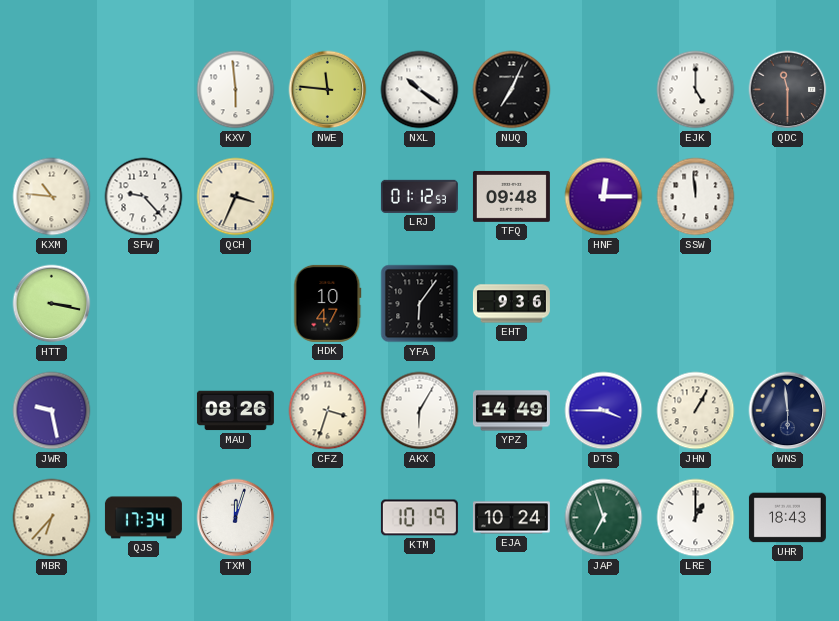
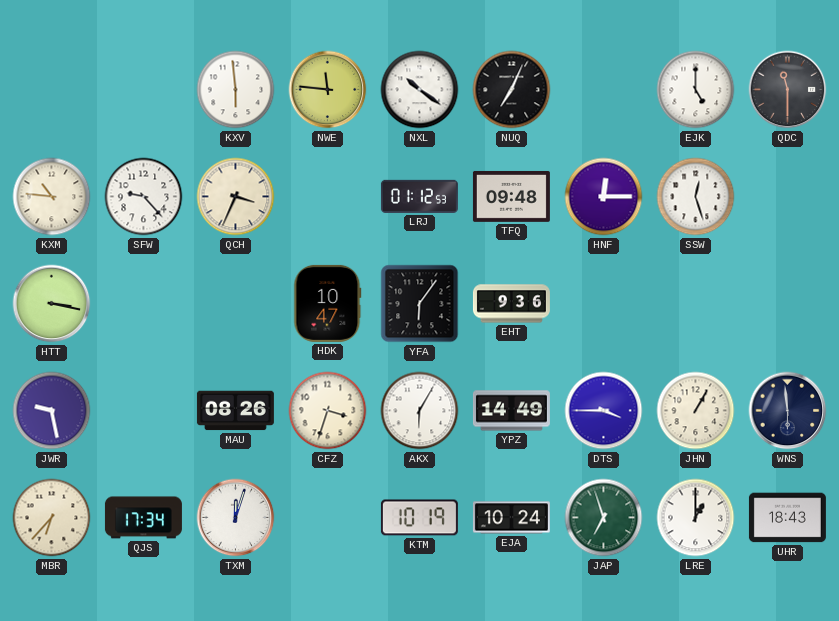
SSW: 11:59 -> 12:27
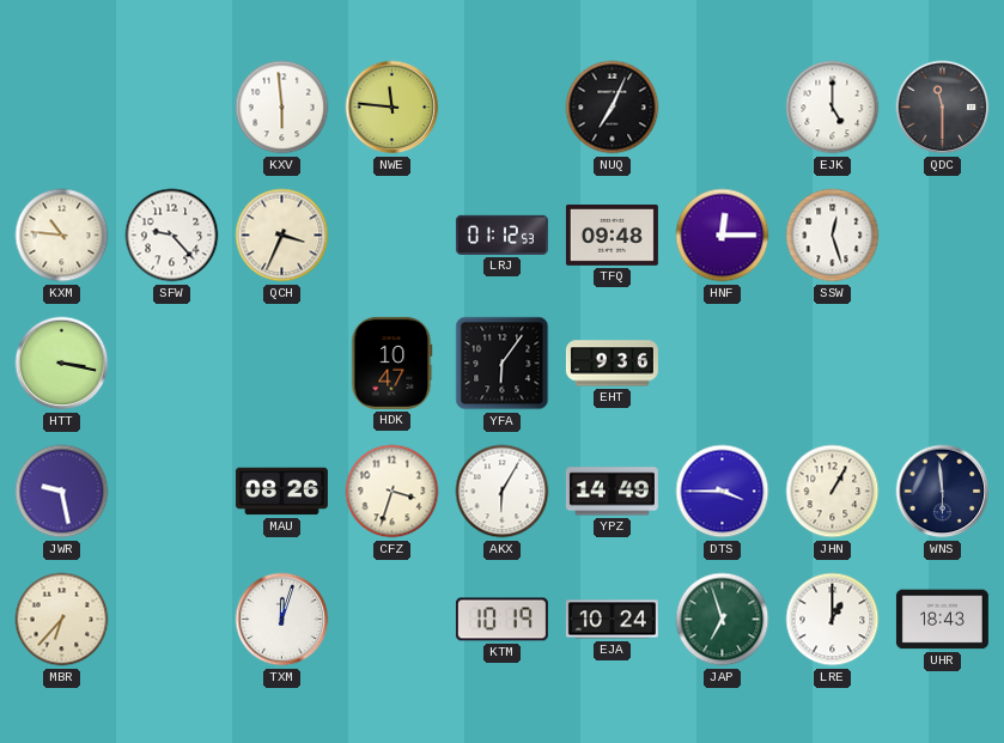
NXL: 10:21 -> none
QJS: 17:34 -> none
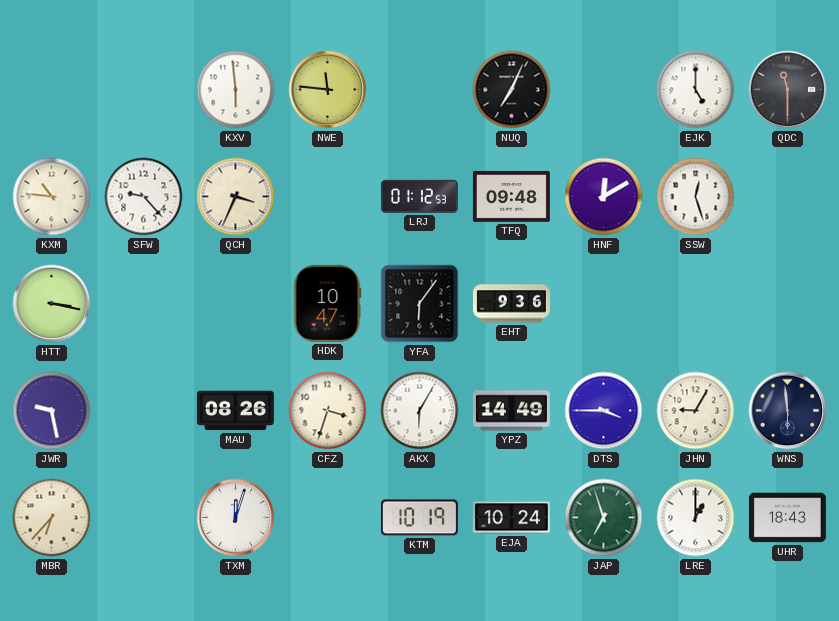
HNF: 12:15 -> 12:10
JHN: 1:05 -> 9:05
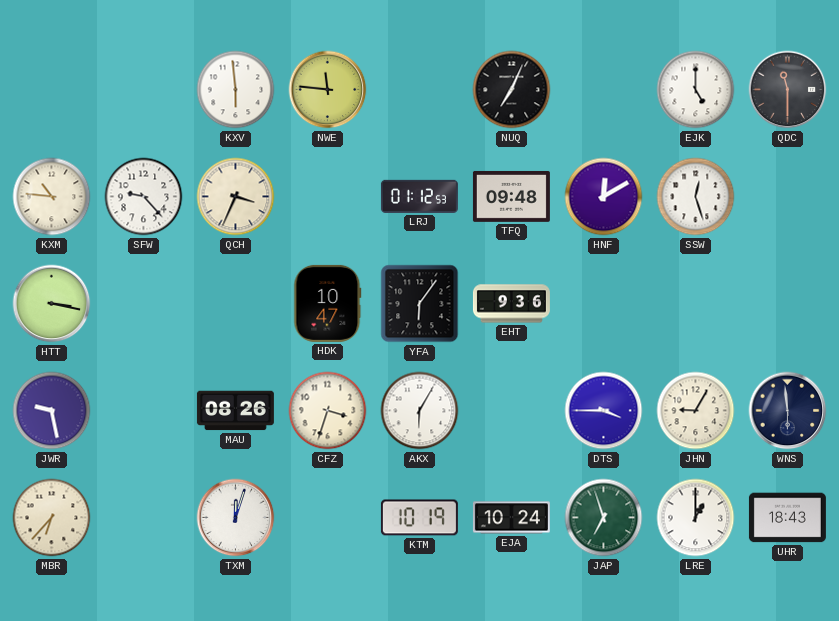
YPZ: 14:49 -> none
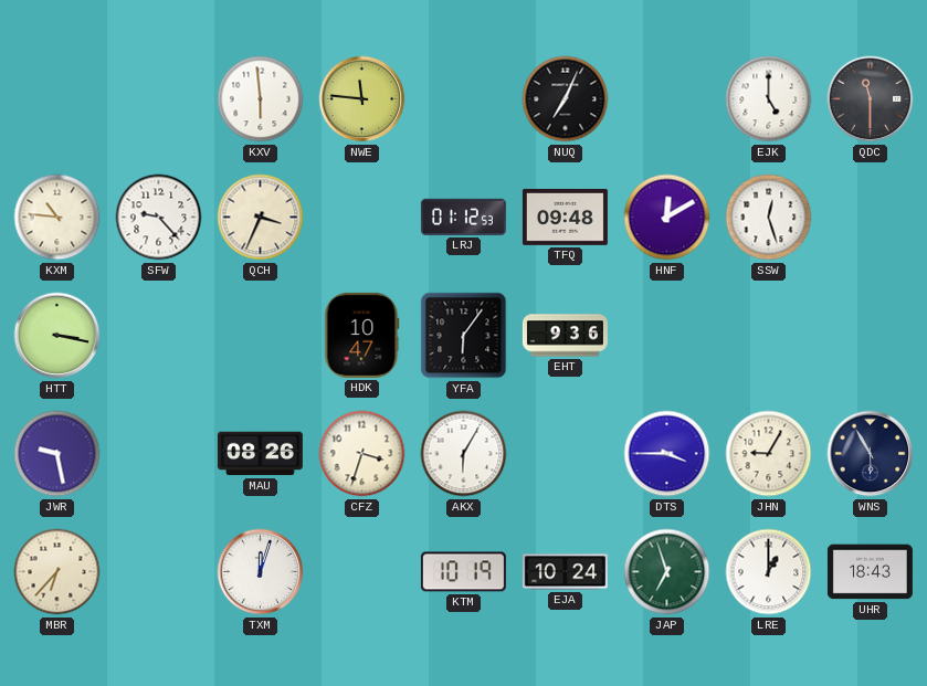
WNS: 5:59 -> 5:55
